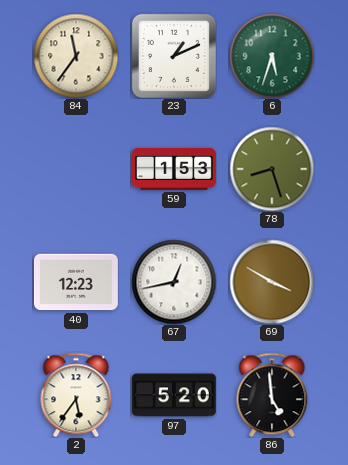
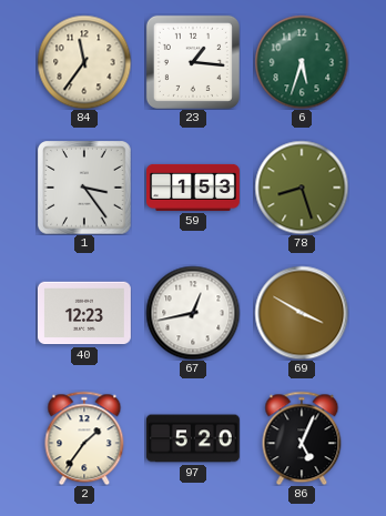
23: 1:11 -> 1:16
1: none -> 3:24
2: 5:36 -> 1:36
86: 4:59 -> 5:04
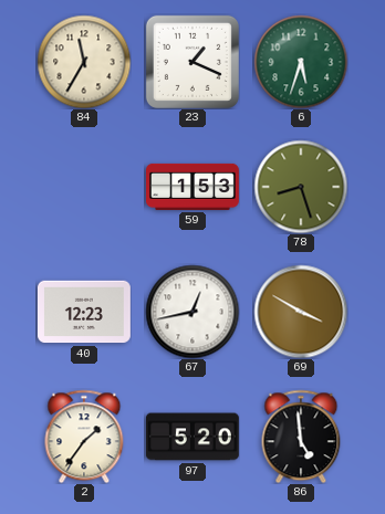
84: 11:36 -> 11:35
23: 1:16 -> 1:19
1: 3:24 -> none
86: 5:04 -> 4:59
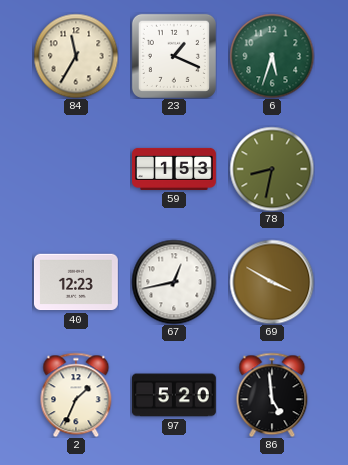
78: 8:27 -> 8:32
2: 1:36 -> 1:34
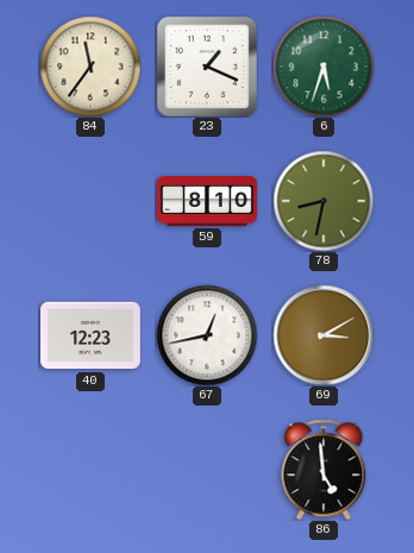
84: 11:35 -> 11:36
59: 1:53 -> 8:10
69: 3:50 -> 3:10
2: 1:34 -> none
97: 5:20 -> none
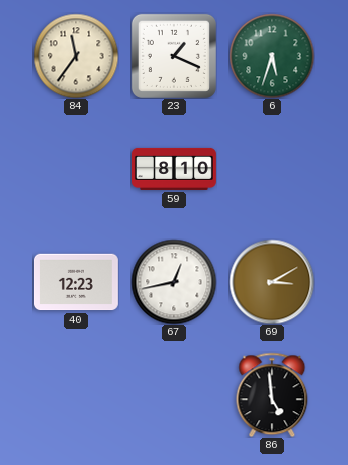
78: 8:32 -> none
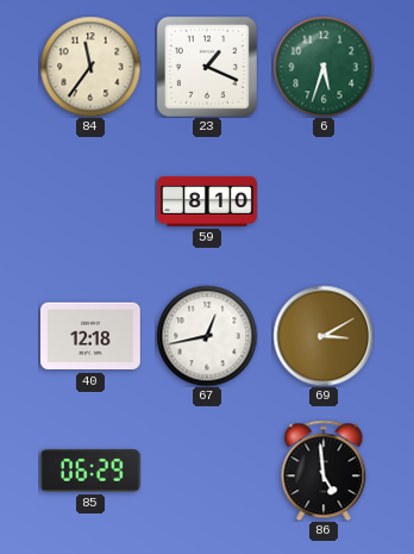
40: 12:23 -> 12:18
85: none -> 06:29
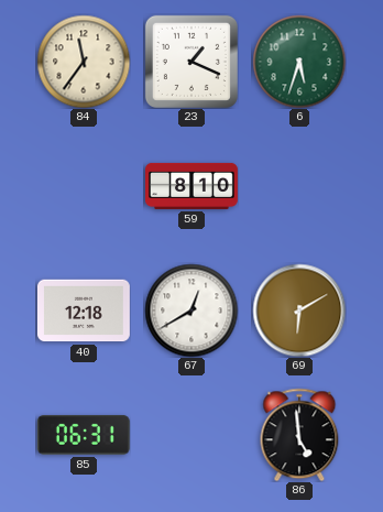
67: 12:43 -> 12:40
69: 3:10 -> 6:10
85: 06:29 -> 06:31
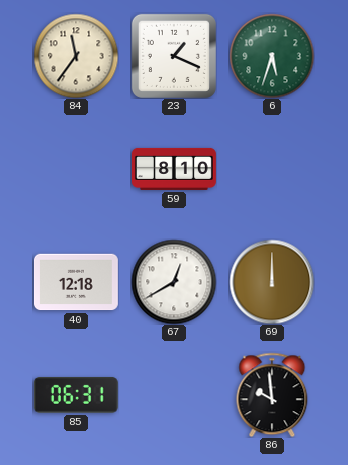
69: 6:10 -> 12:00
86: 4:59 -> 9:59
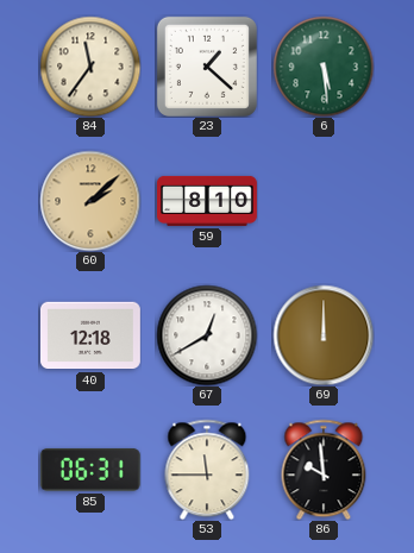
23: 1:19 -> 1:22
6: 5:33 -> 5:29
60: none -> 2:08
53: none -> 11:45
